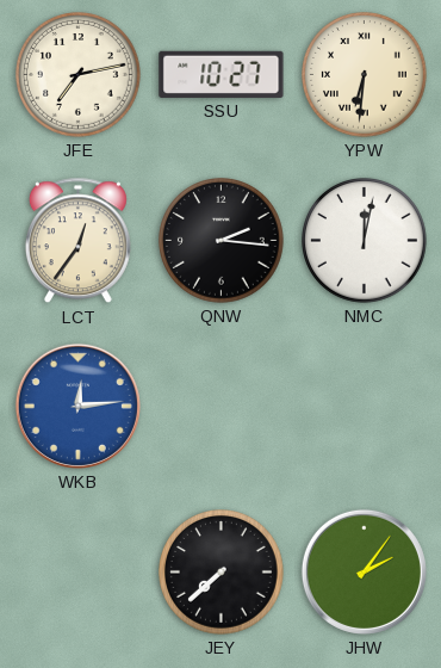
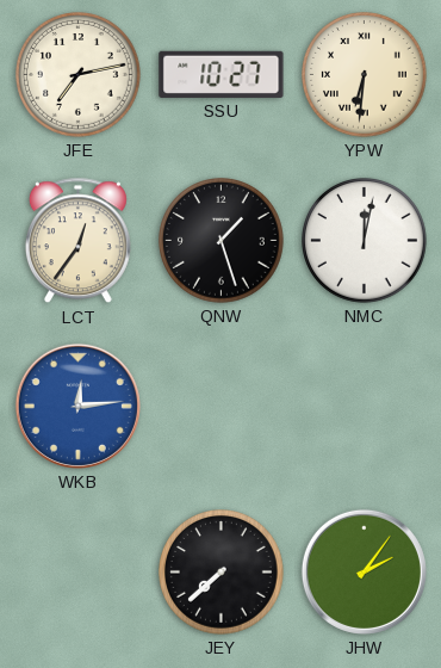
QNW: 2:16 -> 1:27
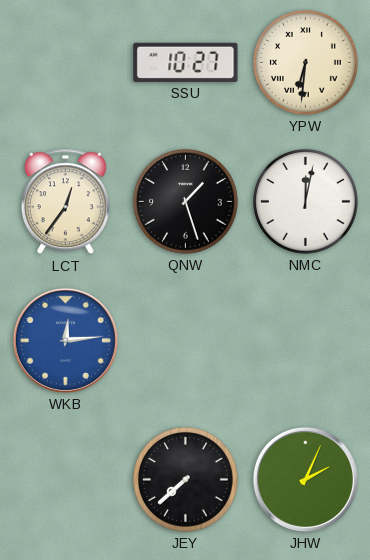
JFE: 7:13 -> none
JHW: 2:06 -> 2:04
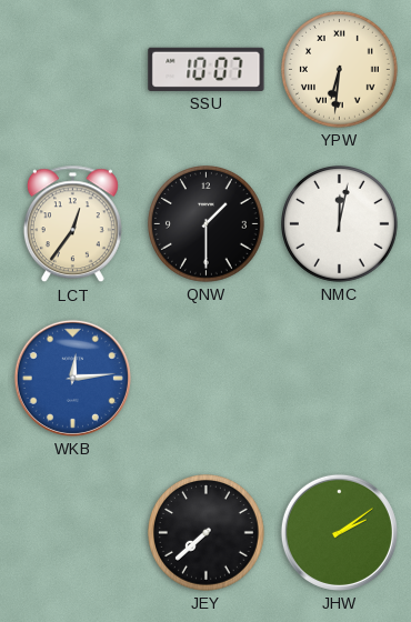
SSU: 10:27 -> 10:07
QNW: 1:27 -> 1:30
JHW: 2:04 -> 2:09
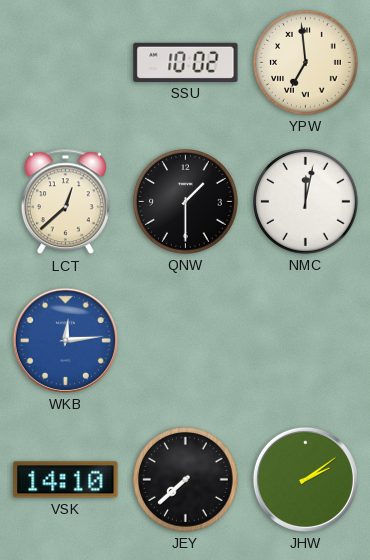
SSU: 10:07 -> 10:02
YPW: 6:31 -> 6:59
LCT: 12:36 -> 12:38
VSK: none -> 14:10
